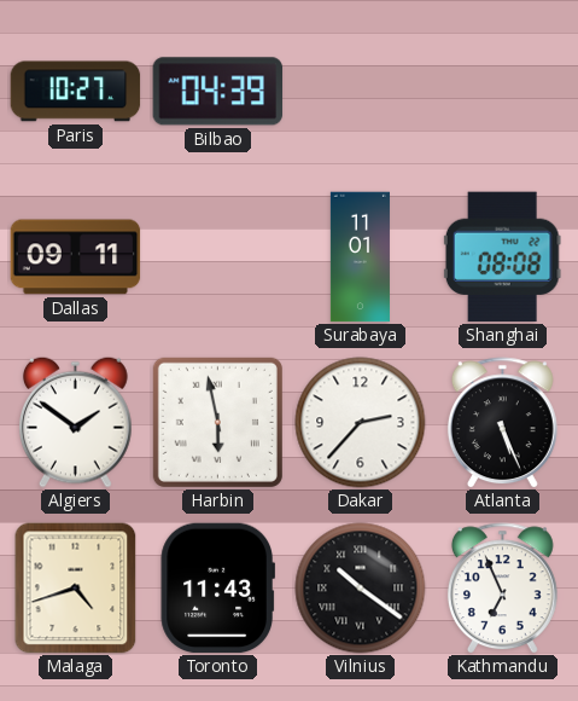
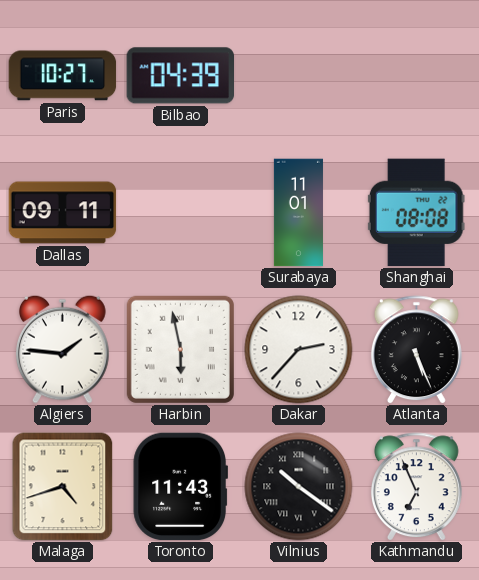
Algiers: 1:51 -> 1:46
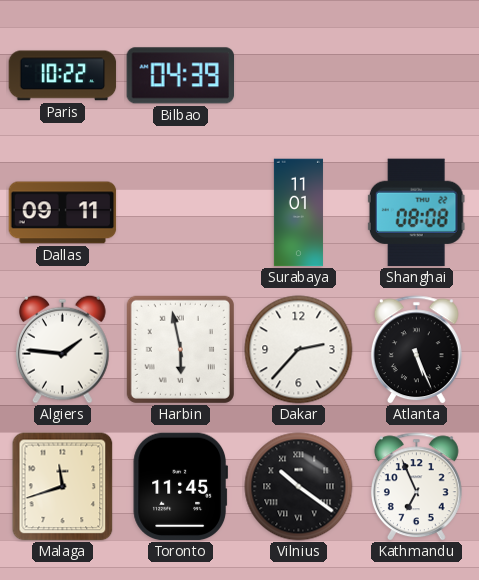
Paris: 10:27 -> 10:22
Malaga: 4:42 -> 11:42
Toronto: 11:43 -> 11:45
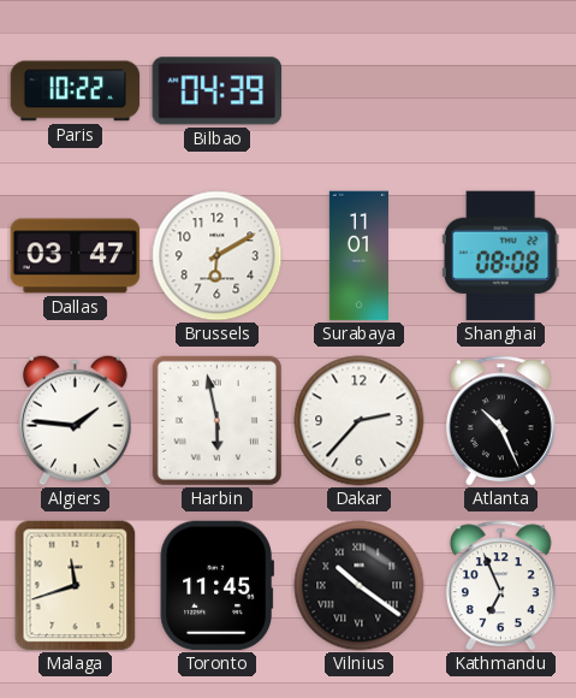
Dallas: 09:11 -> 03:47
Brussels: none -> 6:10
Atlanta: 5:26 -> 10:26
